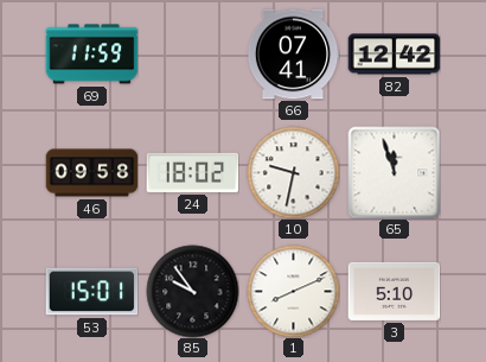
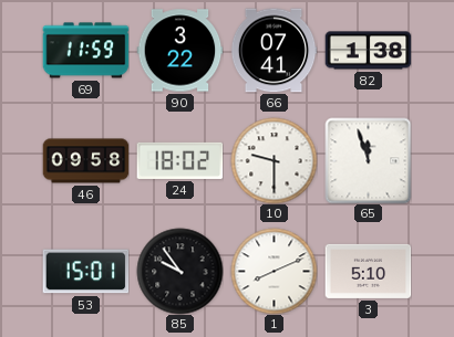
90: none -> 3:22
82: 12:42 -> 1:38
10: 9:32 -> 9:30
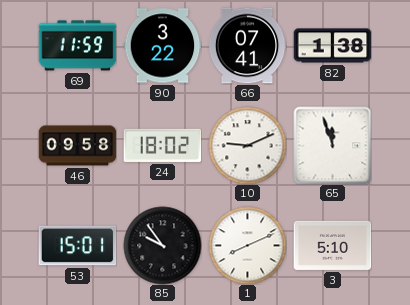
10: 9:30 -> 9:11
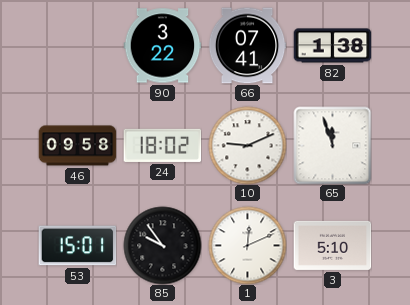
69: 11:59 -> none
1: 8:11 -> 12:11
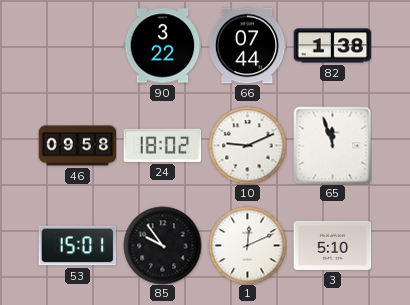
66: 07:41 -> 07:44
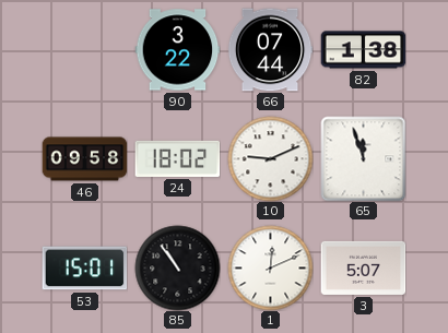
85: 9:54 -> 10:54
3: 5:10 -> 5:07
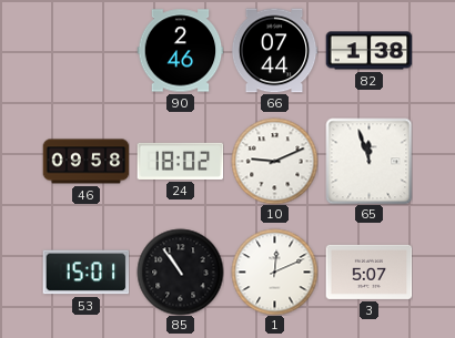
90: 3:22 -> 2:46
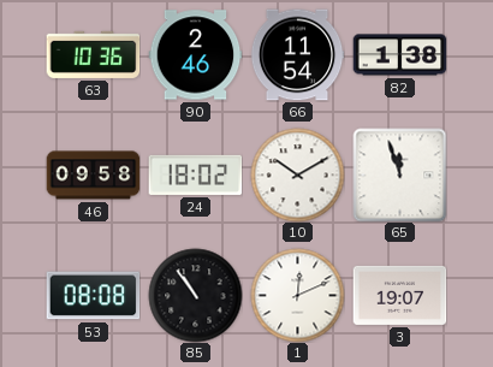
63: none -> 10:36
66: 07:44 -> 11:54
10: 9:11 -> 10:10
53: 15:01 -> 08:08
3: 5:07 -> 19:07
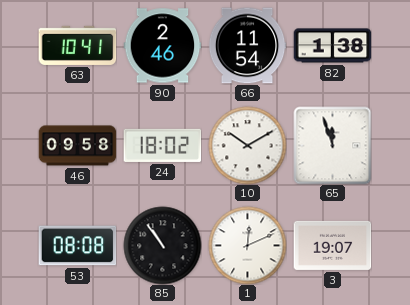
63: 10:36 -> 10:41
